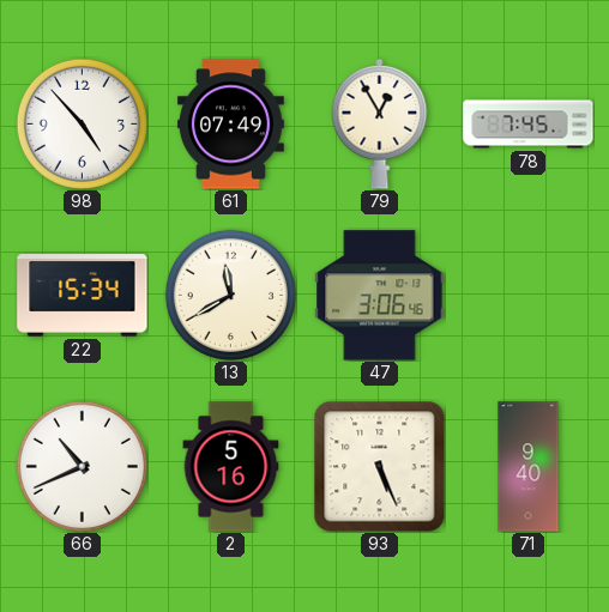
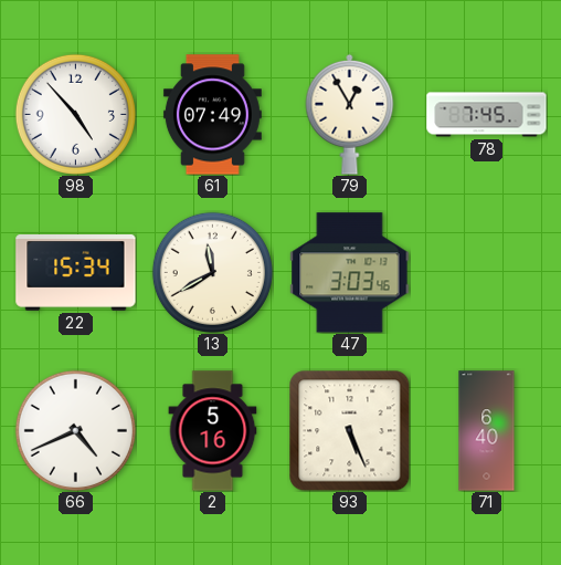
47: 3:06 -> 3:03
66: 10:41 -> 4:41
71: 9:40 -> 6:40
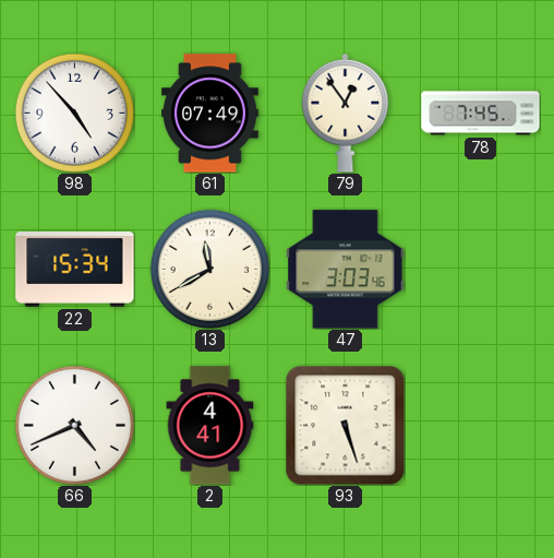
79: 12:55 -> 12:54
2: 5:16 -> 4:41
93: 5:26 -> 5:27
71: 6:40 -> none
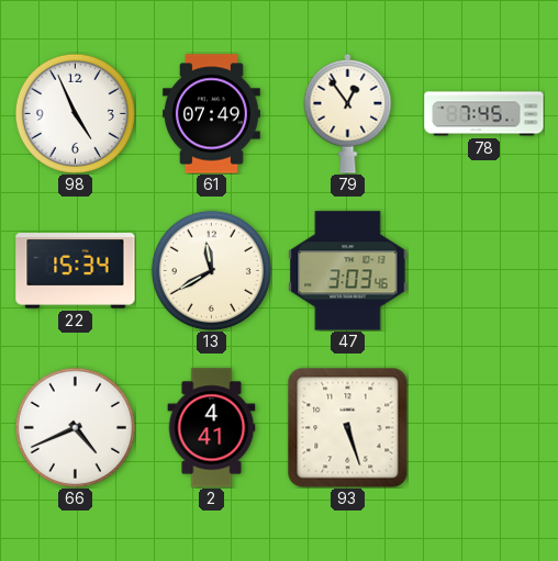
98: 4:53 -> 4:56
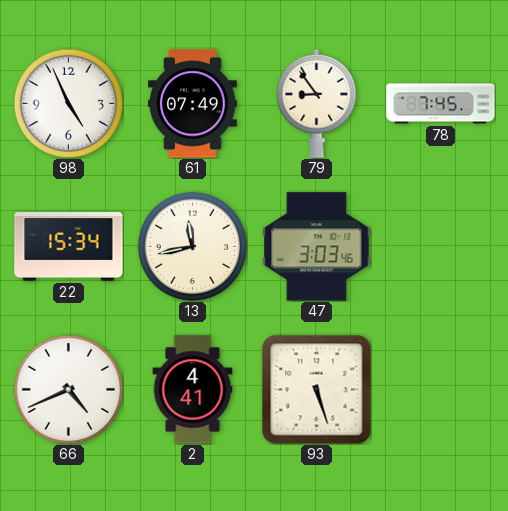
79: 12:54 -> 8:54
13: 11:40 -> 11:43
